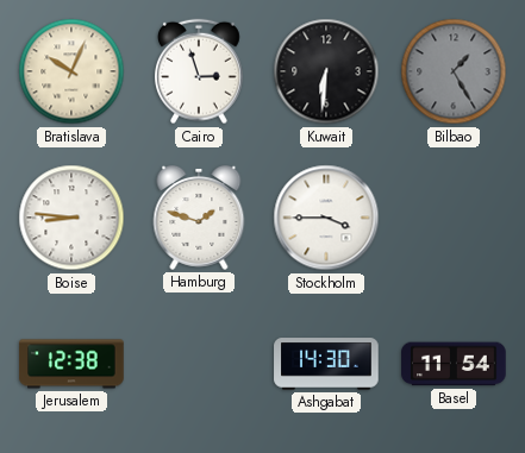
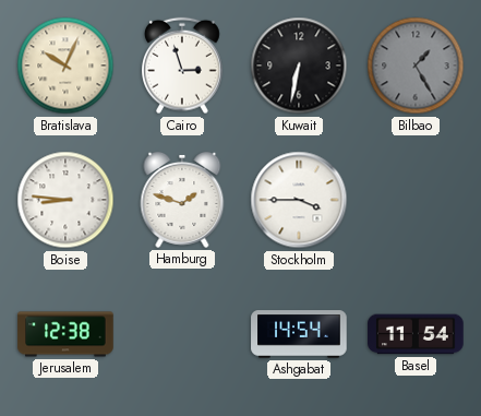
Kuwait: 6:31 -> 6:32
Ashgabat: 14:30 -> 14:54
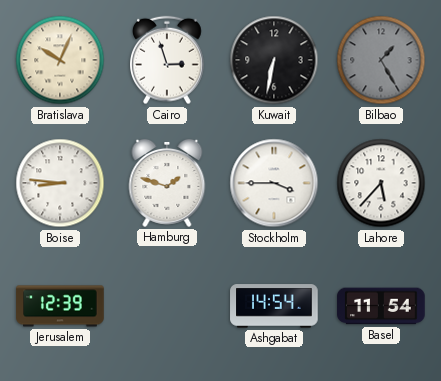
Lahore: none -> 5:37
Jerusalem: 12:38 -> 12:39
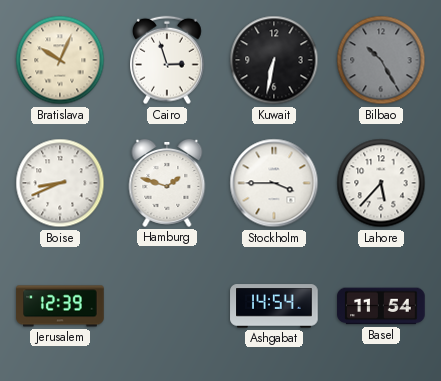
Bilbao: 1:25 -> 10:25
Boise: 8:46 -> 8:41
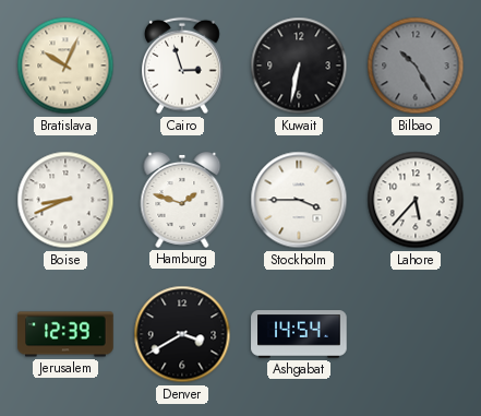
Denver: none -> 3:40
Basel: 11:54 -> none
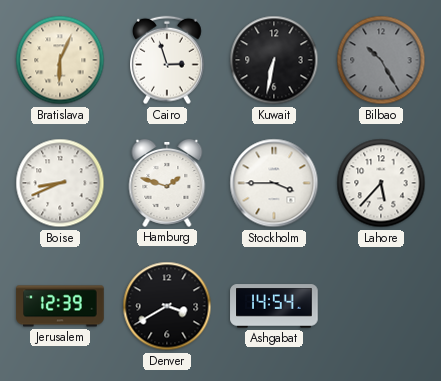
Bratislava: 10:04 -> 6:04
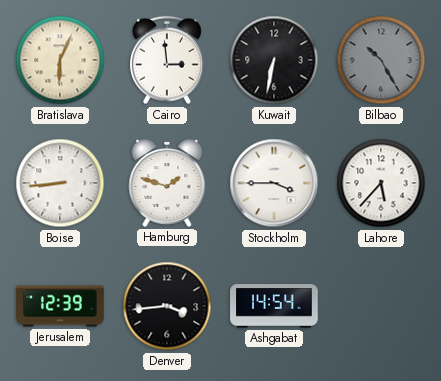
Cairo: 2:57 -> 2:59
Boise: 8:41 -> 8:44
Denver: 3:40 -> 3:44
